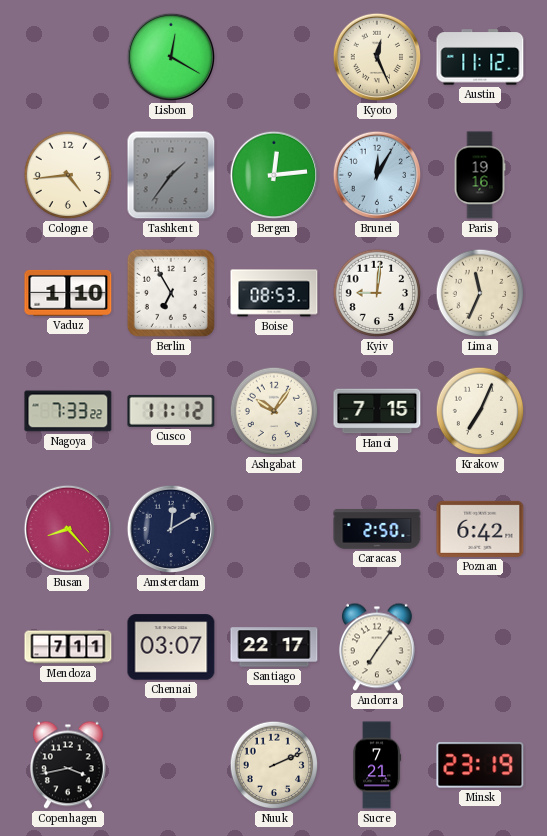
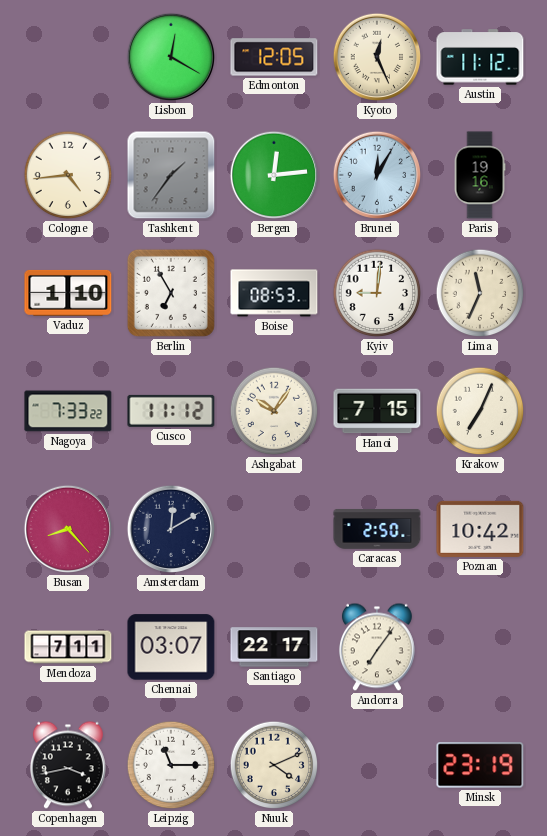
Edmonton: none -> 12:05
Poznan: 6:42 -> 10:42
Leipzig: none -> 11:15
Nuuk: 2:11 -> 4:11
Sucre: 7:21 -> none
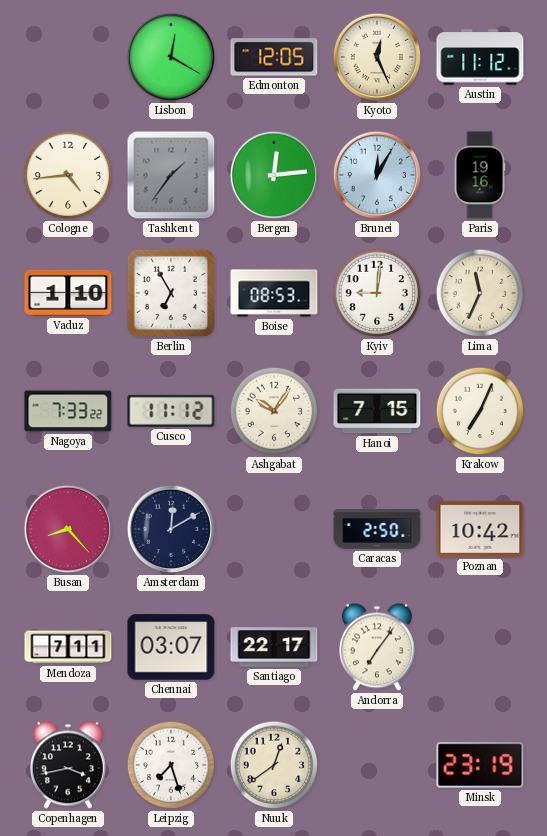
Leipzig: 11:15 -> 7:27
Nuuk: 4:11 -> 12:39
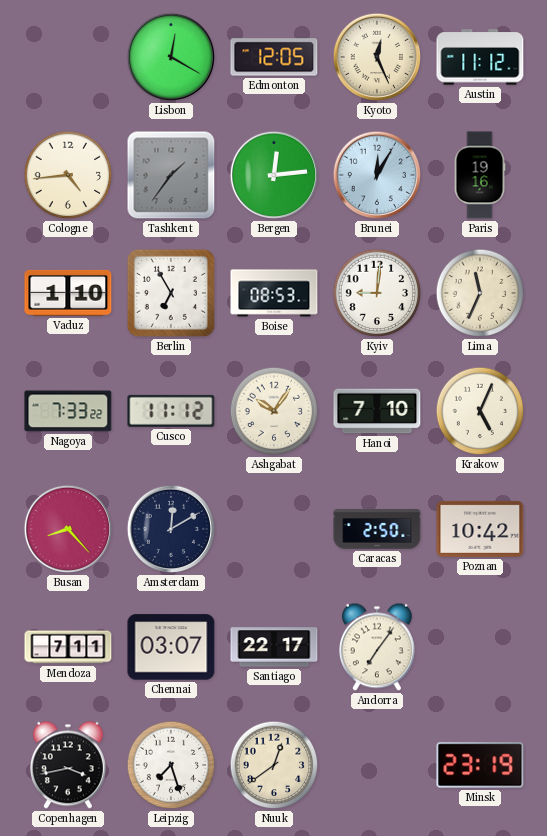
Hanoi: 7:15 -> 7:10
Krakow: 7:04 -> 5:04
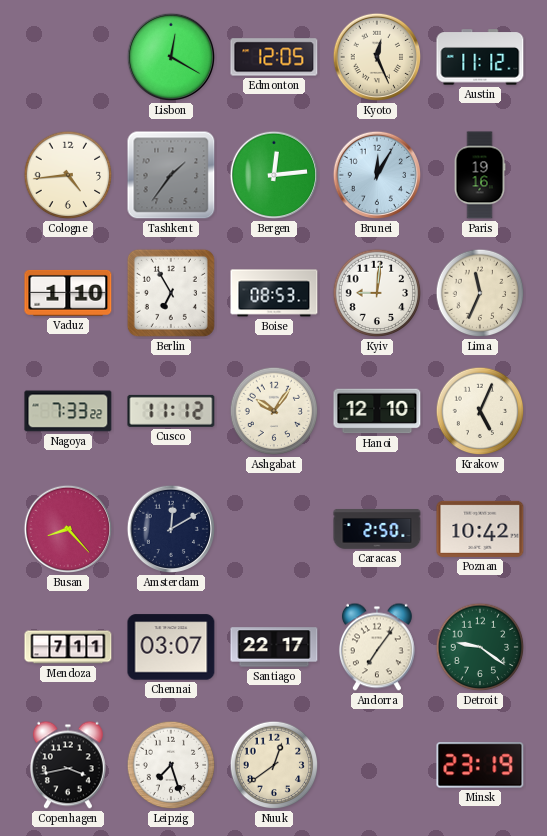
Hanoi: 7:10 -> 12:10
Detroit: none -> 9:21
